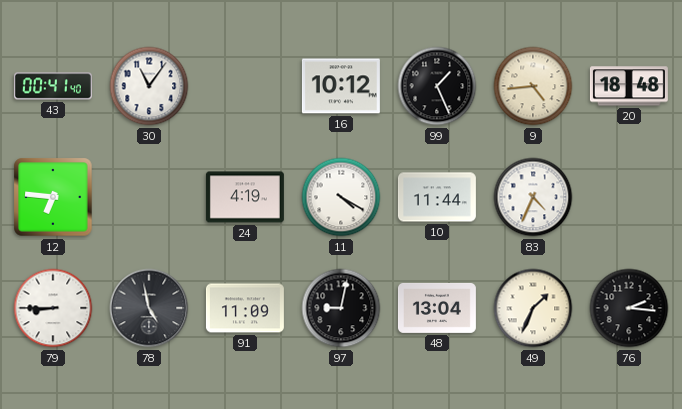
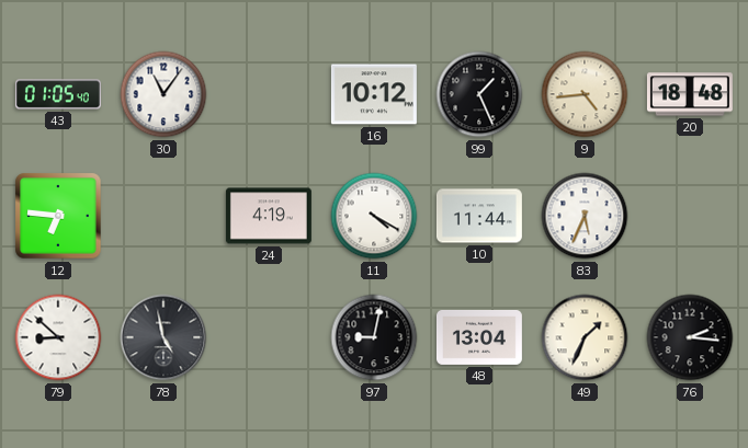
43: 00:41 -> 01:05
83: 4:34 -> 5:34
79: 8:45 -> 8:52
91: 11:09 -> none
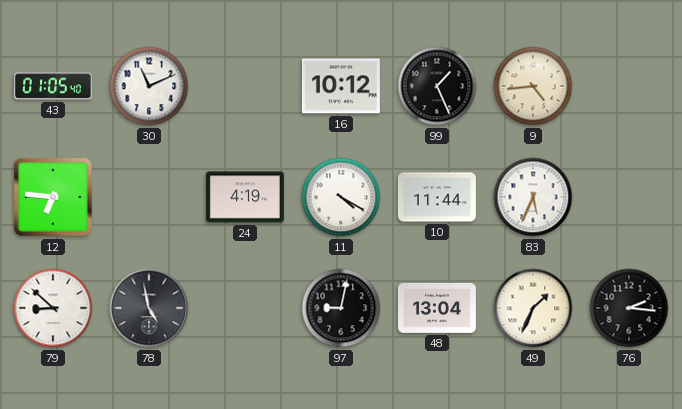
30: 11:06 -> 11:11
20: 18:48 -> none
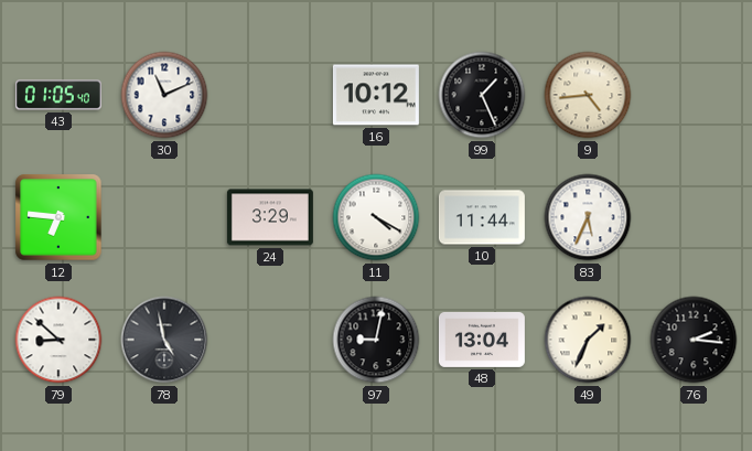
24: 4:19 -> 3:29
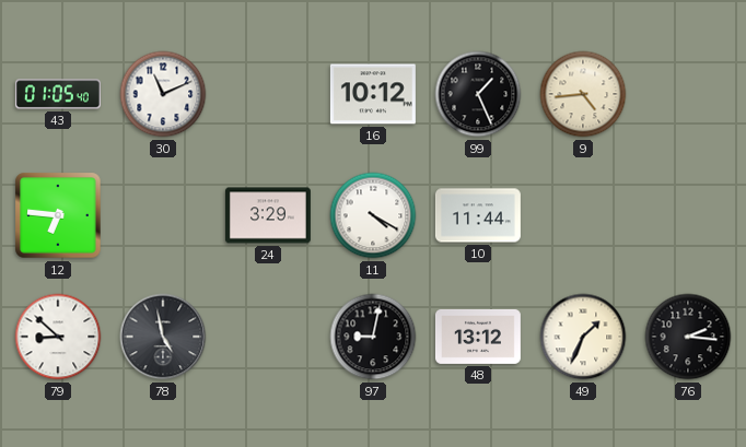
83: 5:34 -> none
48: 13:04 -> 13:12
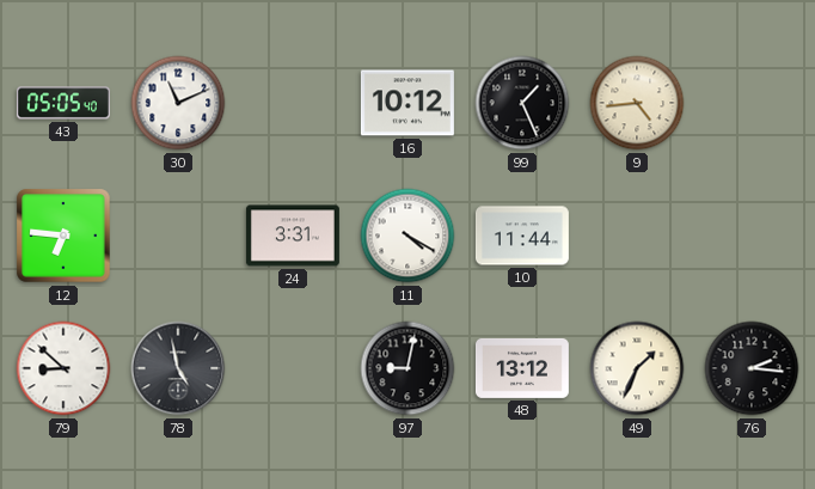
43: 01:05 -> 05:05
24: 3:29 -> 3:31
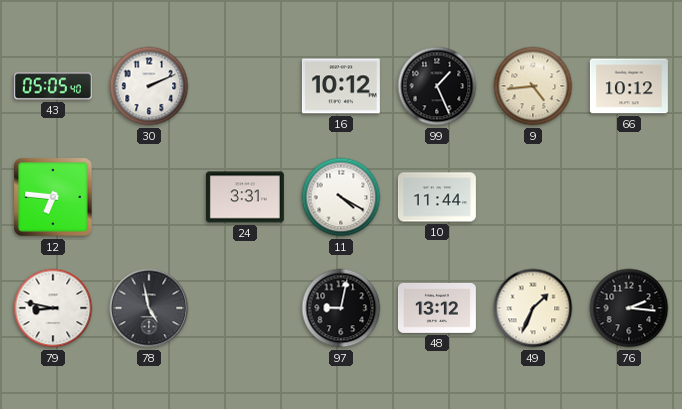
30: 11:11 -> 2:11
66: none -> 10:12
79: 8:52 -> 8:47
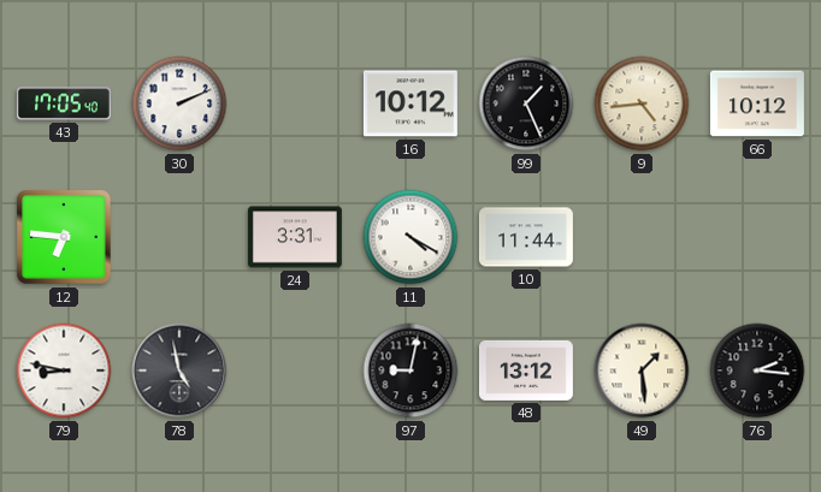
43: 05:05 -> 17:05
49: 1:34 -> 1:29
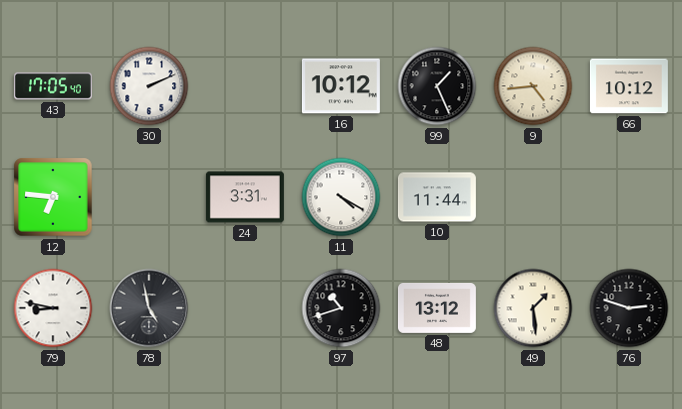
97: 9:02 -> 10:42
76: 2:16 -> 2:48
